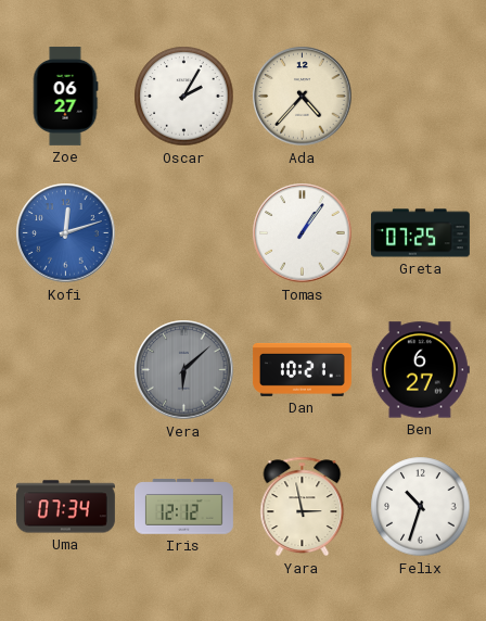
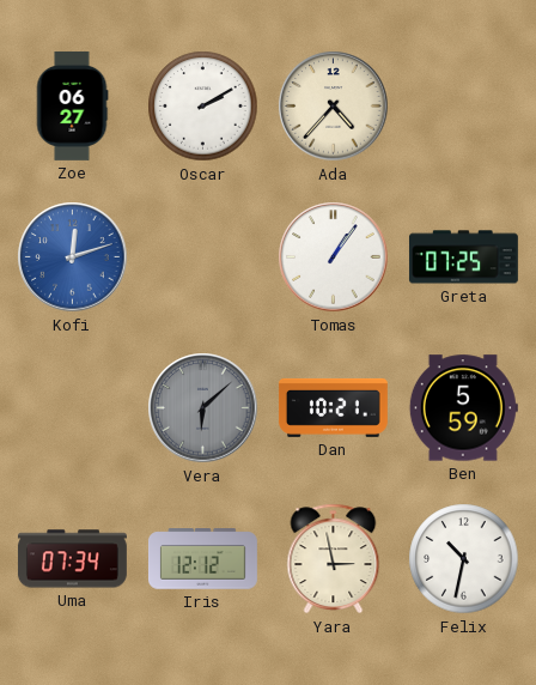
Oscar: 2:05 -> 2:10
Ben: 6:27 -> 5:59
Felix: 10:33 -> 10:32
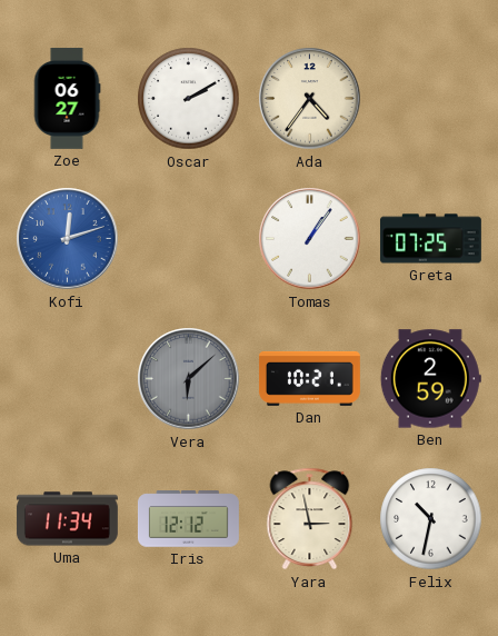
Ada: 4:37 -> 4:36
Ben: 5:59 -> 2:59
Uma: 07:34 -> 11:34
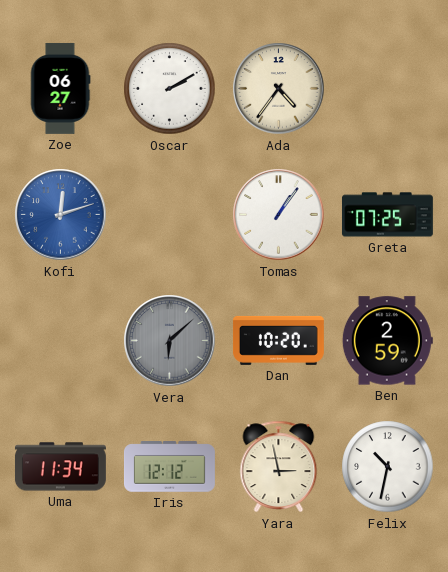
Dan: 10:21 -> 10:20
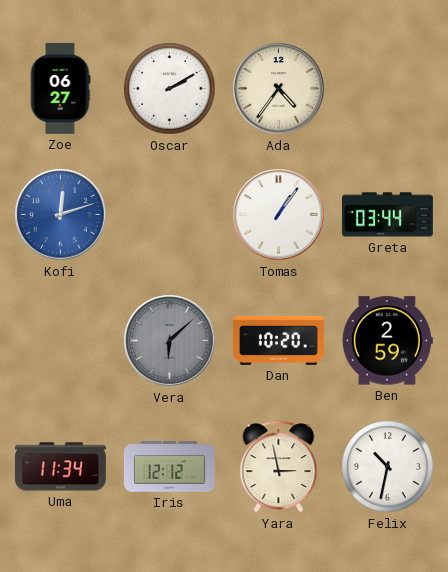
Greta: 07:25 -> 03:44
